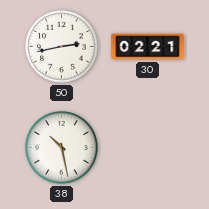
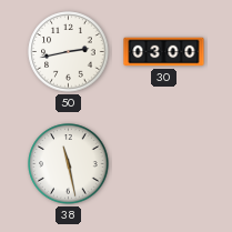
30: 02:21 -> 03:00
38: 10:28 -> 11:28
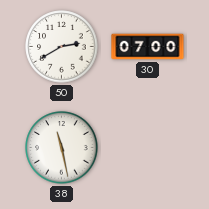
50: 2:43 -> 2:40
30: 03:00 -> 07:00
